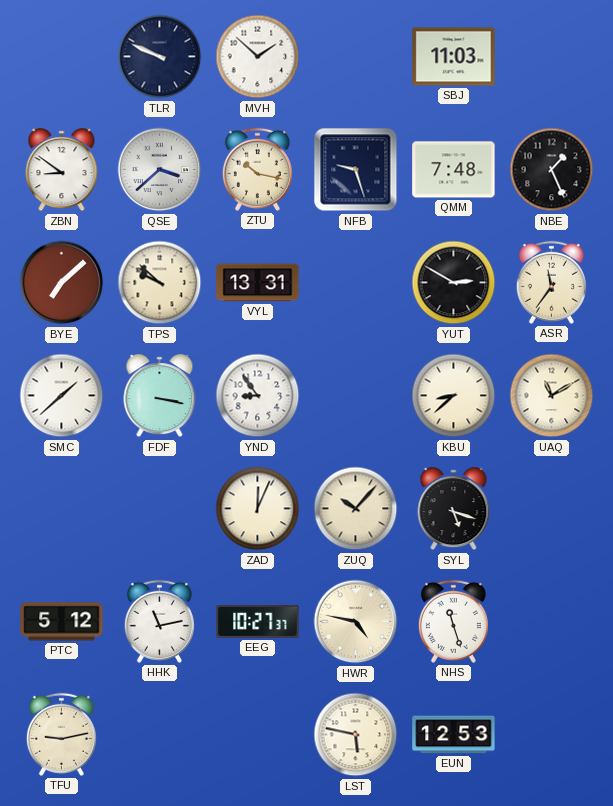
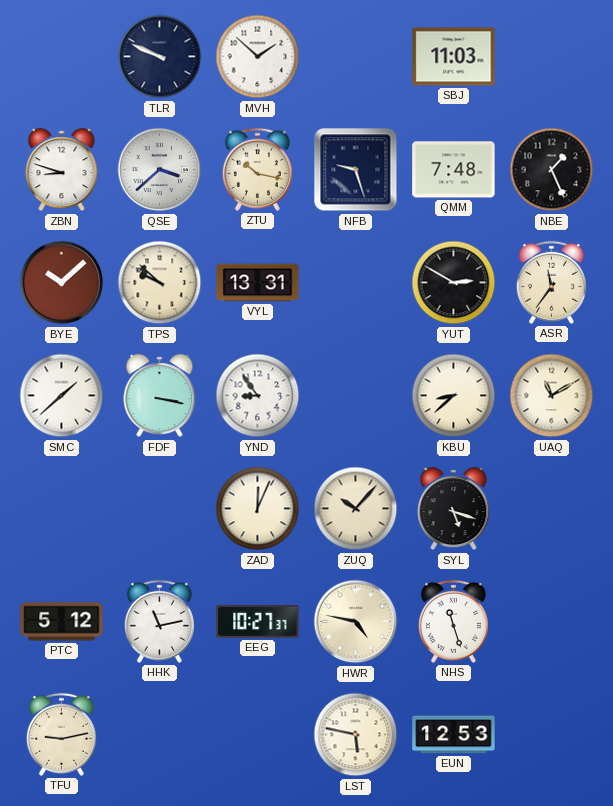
ZBN: 8:51 -> 8:48
BYE: 7:08 -> 10:08
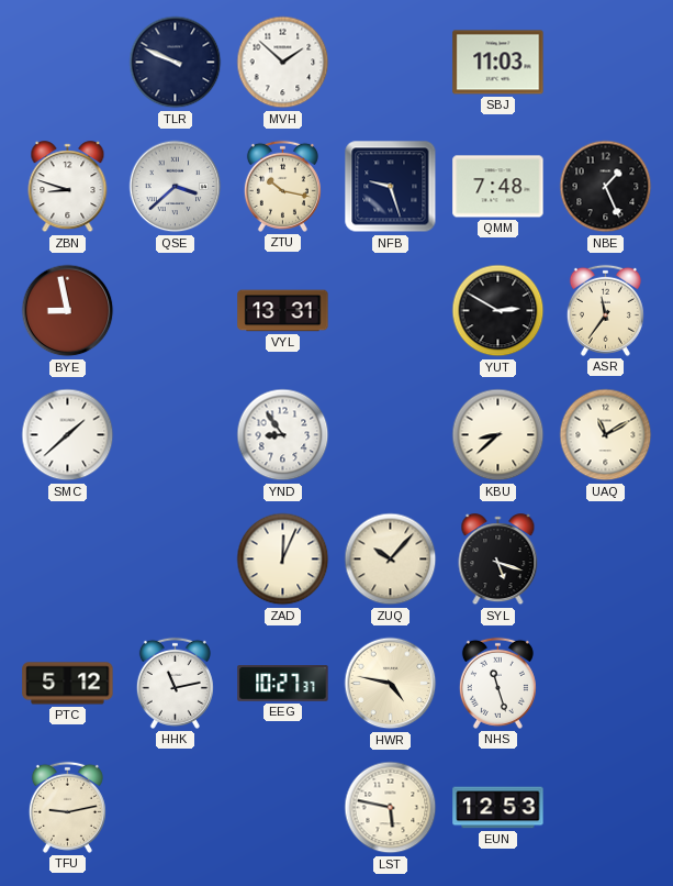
BYE: 10:08 -> 8:58
TPS: 9:52 -> none
FDF: 3:17 -> none
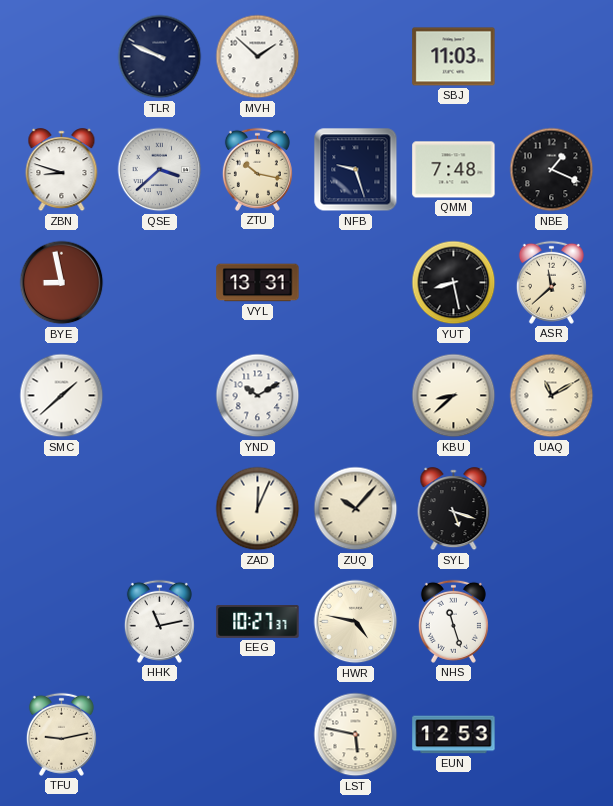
NBE: 1:26 -> 1:19
YUT: 2:50 -> 8:28
ASR: 11:36 -> 11:38
YND: 8:54 -> 10:10
PTC: 5:12 -> none
